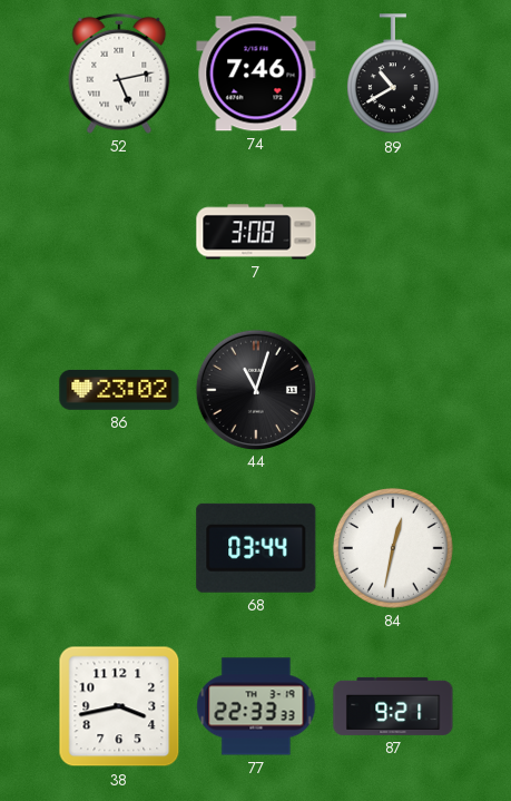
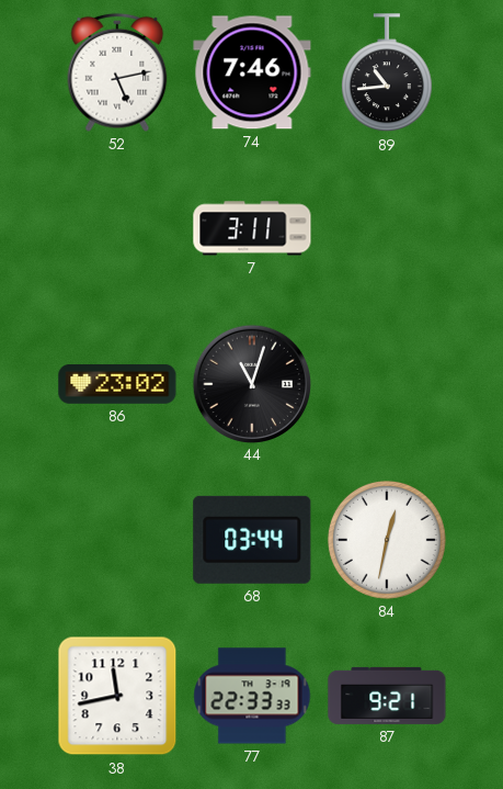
89: 10:40 -> 10:44
7: 3:08 -> 3:11
38: 3:43 -> 11:43
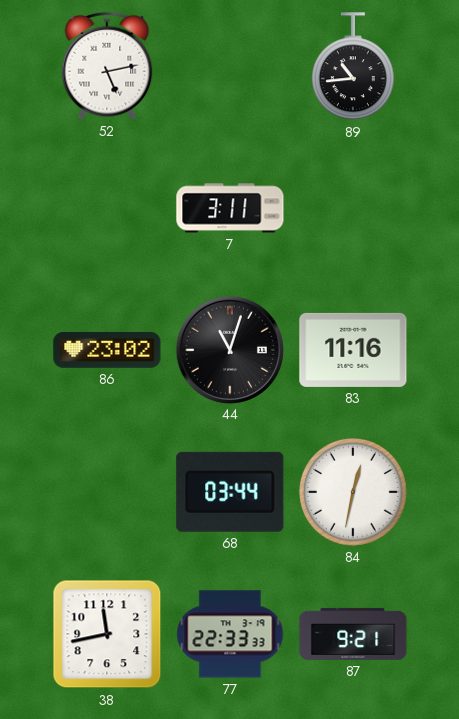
74: 7:46 -> none
83: none -> 11:16
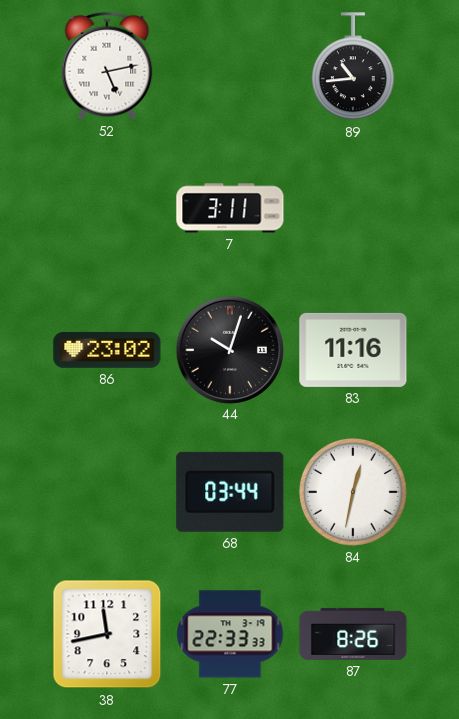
44: 11:03 -> 10:03
87: 9:21 -> 8:26
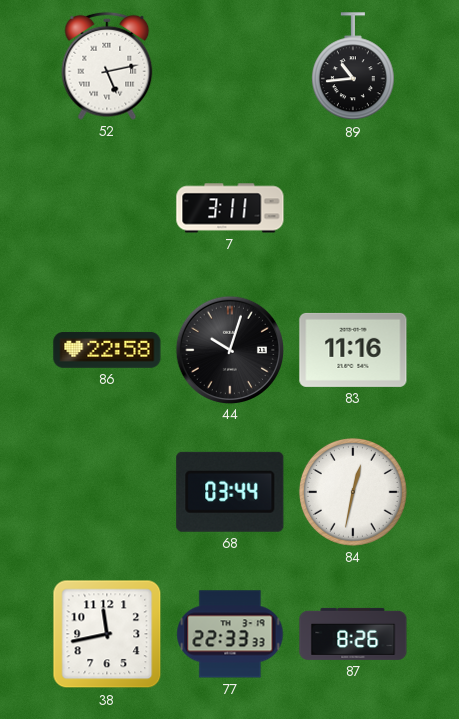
86: 23:02 -> 22:58
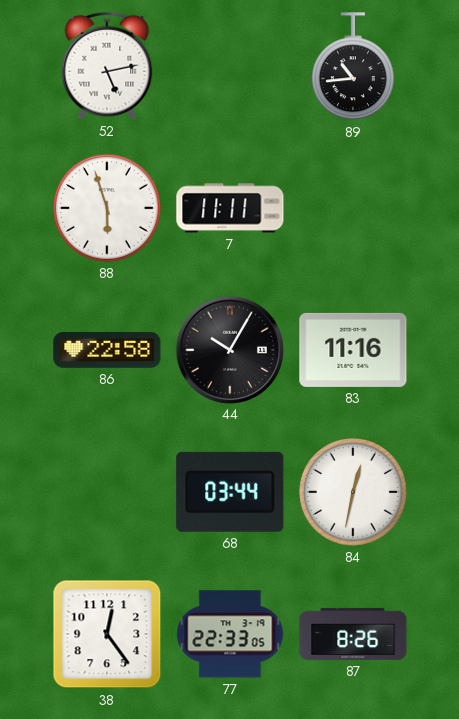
88: none -> 5:57
7: 3:11 -> 11:11
44: 10:03 -> 10:05
38: 11:43 -> 12:24
77: 22:33:33 -> 22:33:05
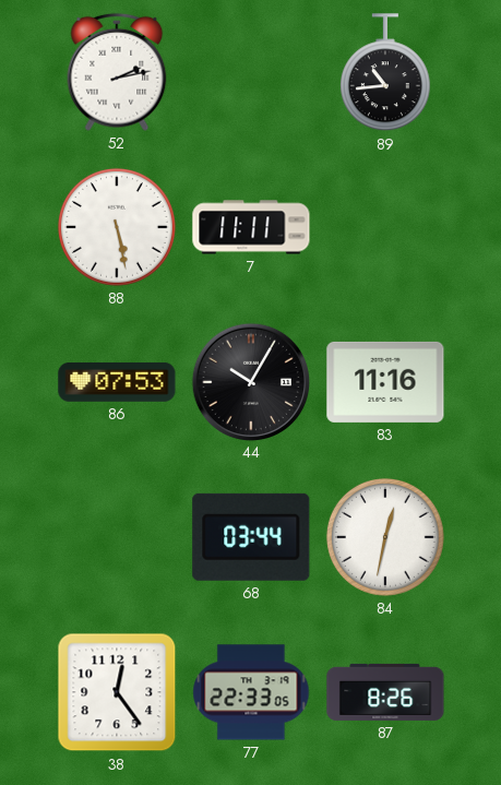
52: 5:13 -> 2:13
88: 5:57 -> 5:28
86: 22:58 -> 07:53
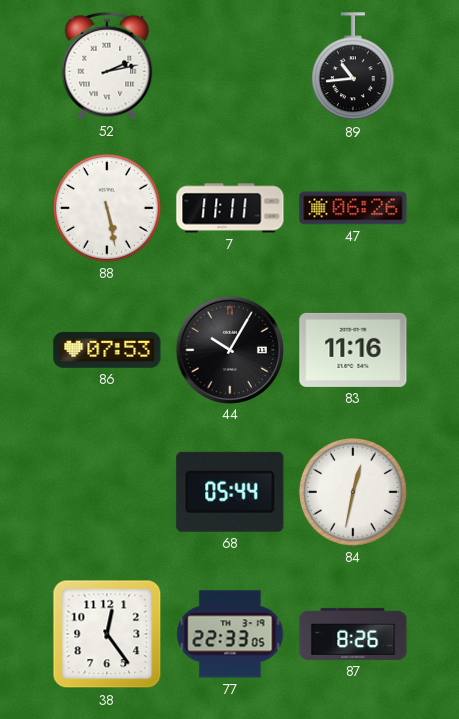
47: none -> 06:26
68: 03:44 -> 05:44
